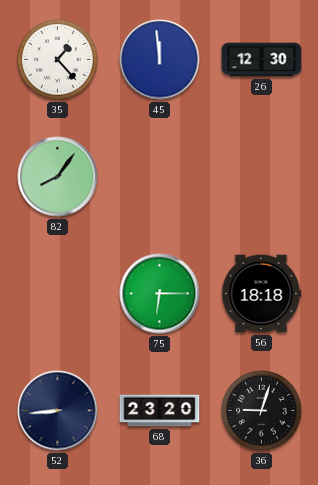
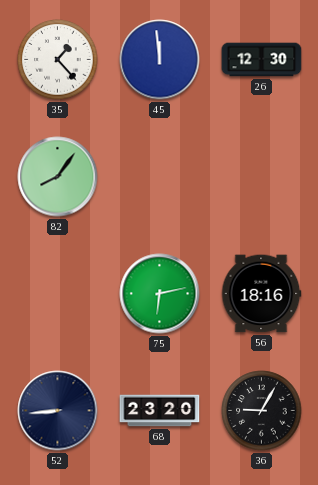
75: 6:15 -> 6:13
56: 18:18 -> 18:16
36: 9:03 -> 9:05
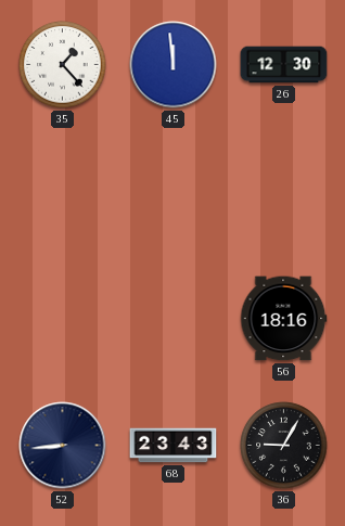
82: 8:06 -> none
75: 6:13 -> none
68: 23:20 -> 23:43
